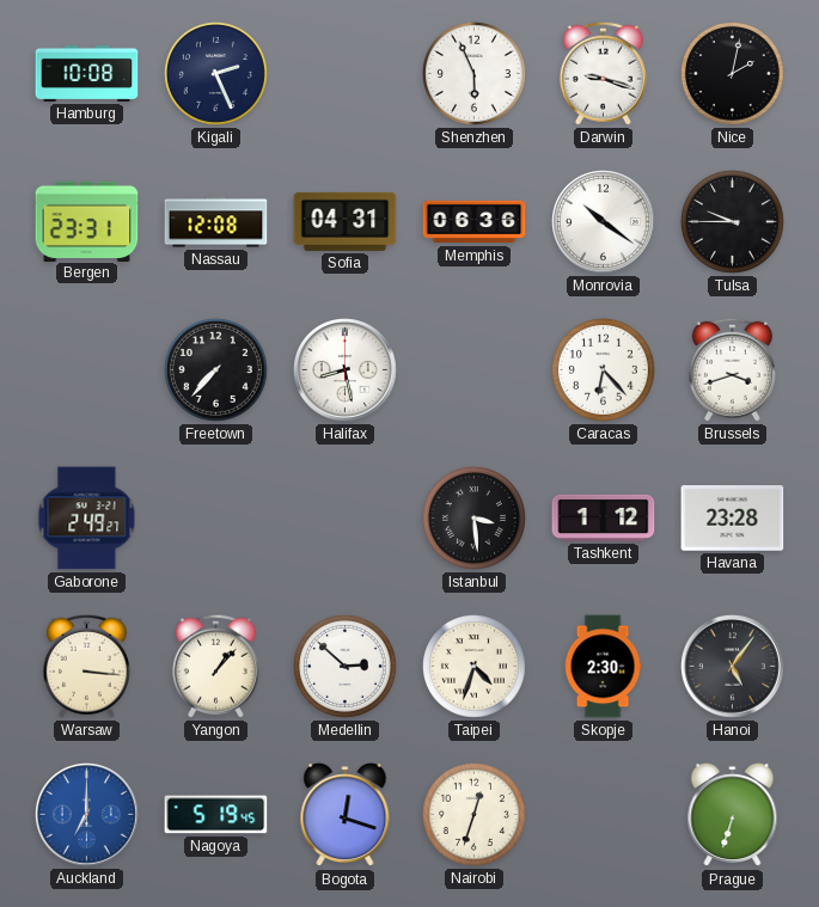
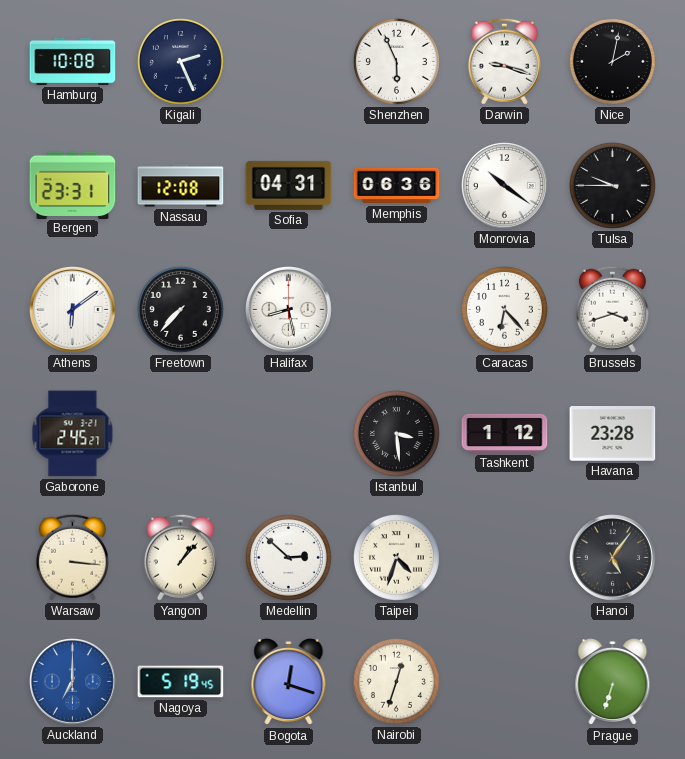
Athens: none -> 6:09
Gaborone: 2:49 -> 2:45
Skopje: 2:30 -> none
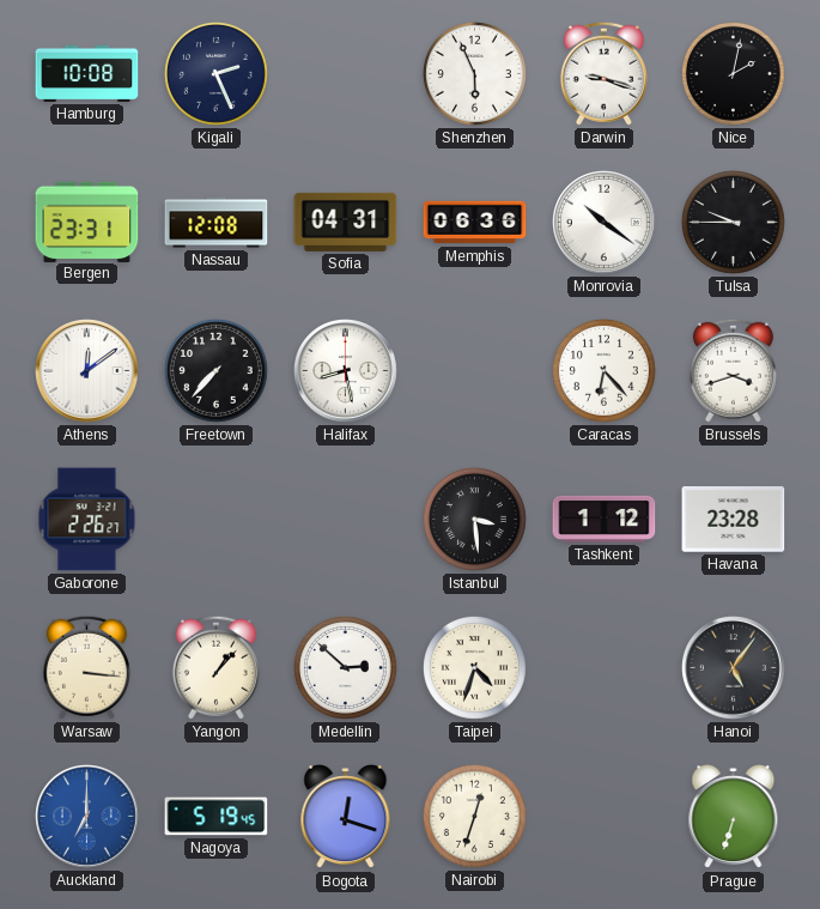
Athens: 6:09 -> 12:09
Gaborone: 2:45 -> 2:26
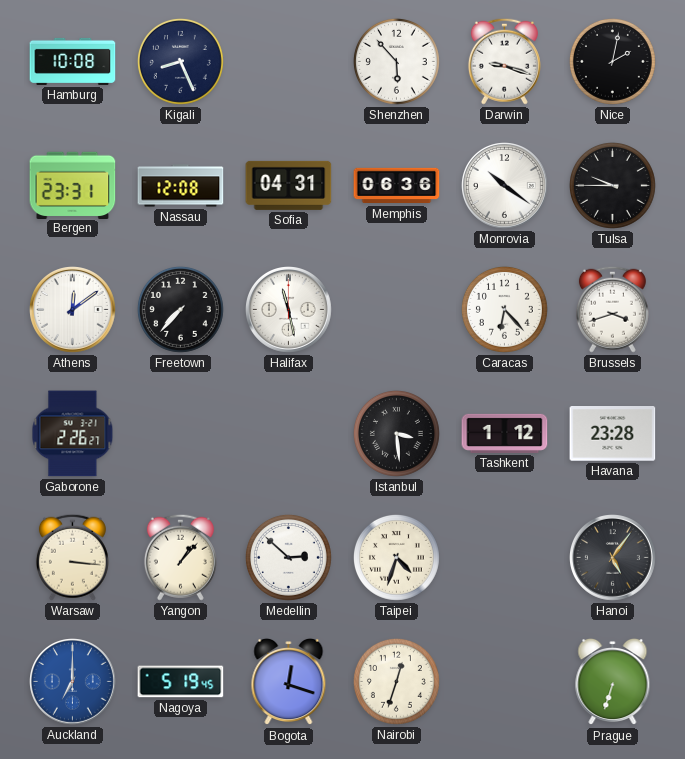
Kigali: 2:26 -> 8:26
Shenzhen: 5:56 -> 5:53
Halifax: 8:28 -> 11:28
